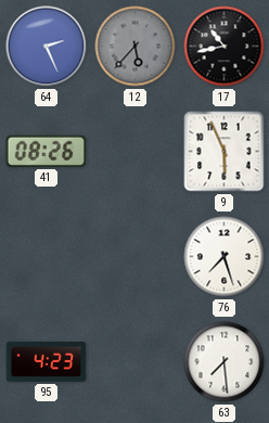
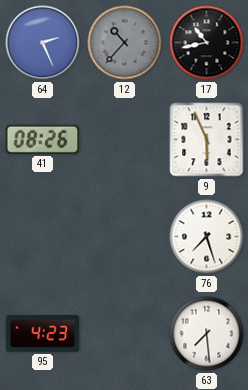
12: 5:37 -> 10:37
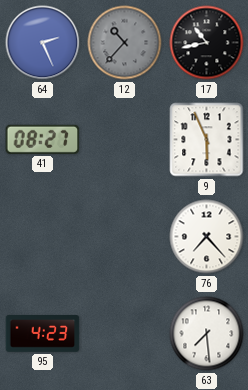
41: 08:26 -> 08:27
76: 7:27 -> 7:23
